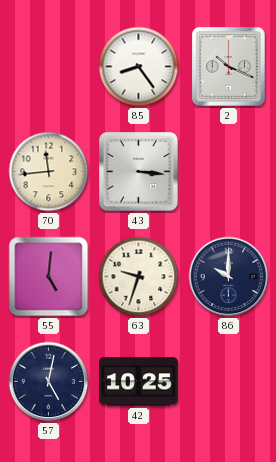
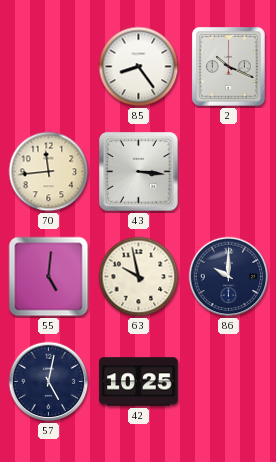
63: 9:33 -> 9:58
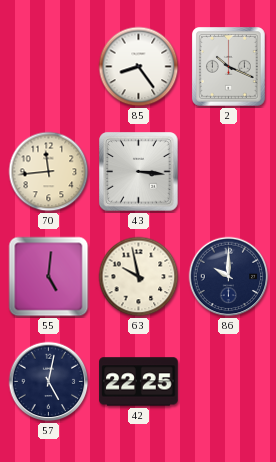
42: 10:25 -> 22:25
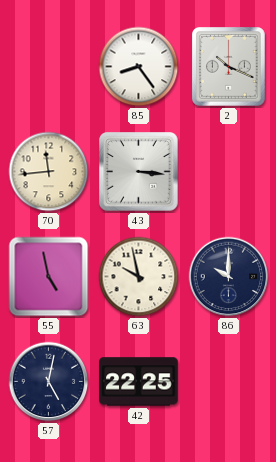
55: 5:01 -> 4:58
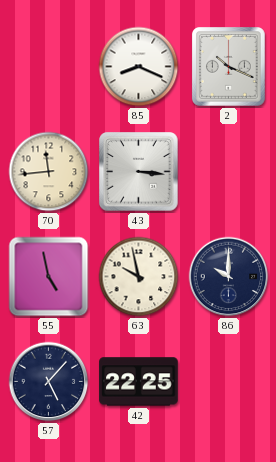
85: 8:24 -> 8:19
57: 5:02 -> 5:07
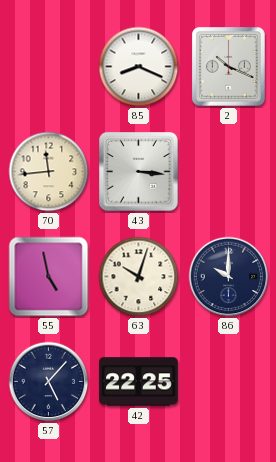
63: 9:58 -> 10:03
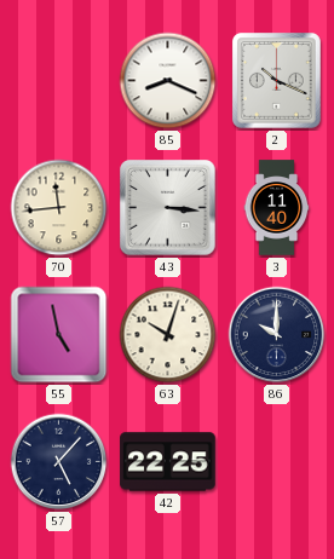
3: none -> 11:40
